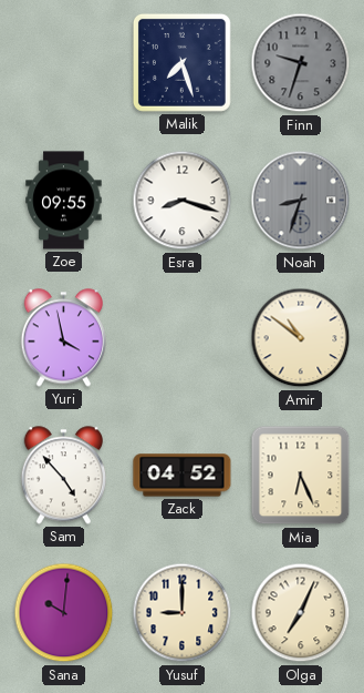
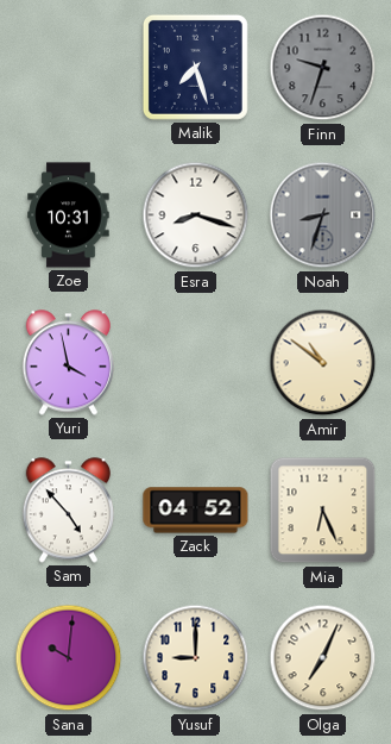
Zoe: 09:55 -> 10:31
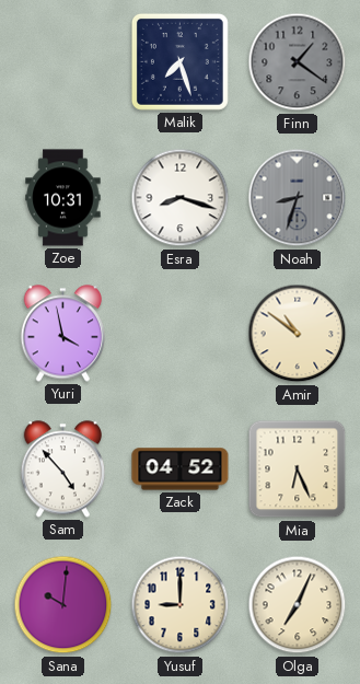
Finn: 9:33 -> 1:21
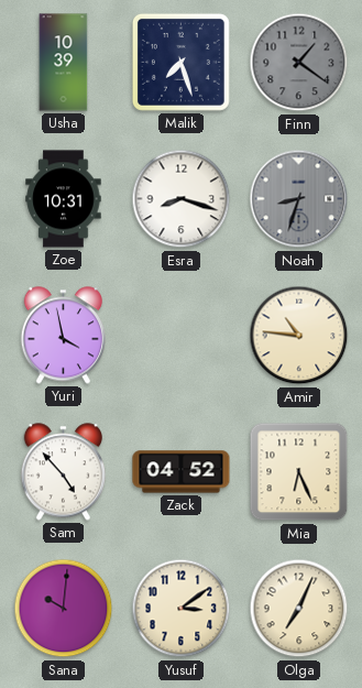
Usha: none -> 10:39
Amir: 10:51 -> 10:46
Yusuf: 9:00 -> 3:09
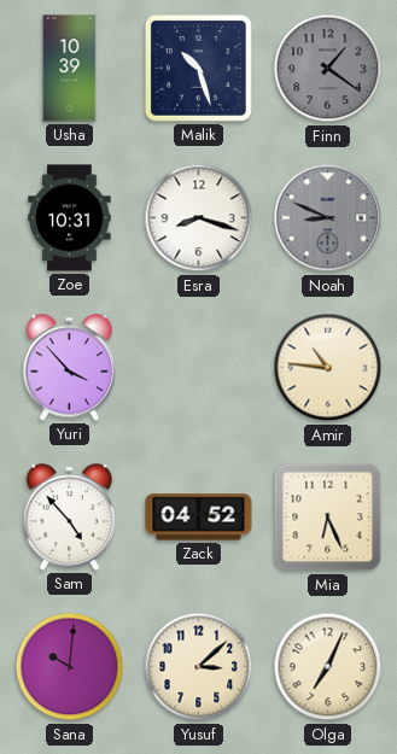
Malik: 7:27 -> 10:27
Noah: 8:33 -> 8:49
Yuri: 3:58 -> 3:53
Yusuf: 3:09 -> 3:08
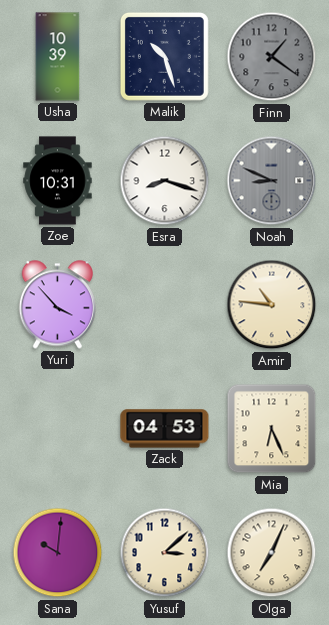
Sam: 4:53 -> none
Zack: 04:52 -> 04:53
